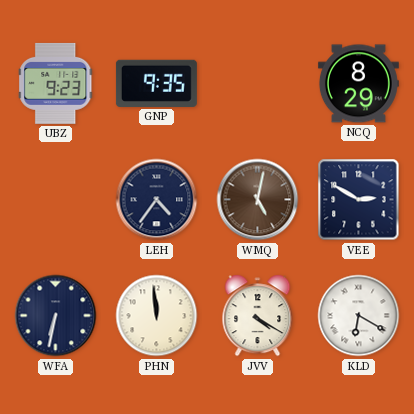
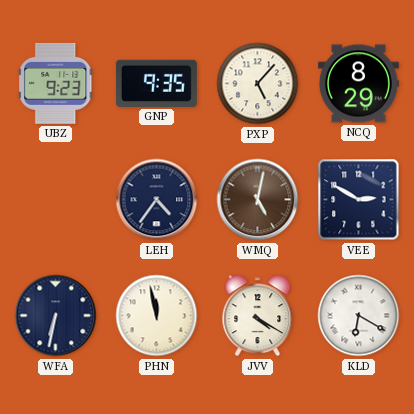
PXP: none -> 5:07
PHN: 11:59 -> 11:58
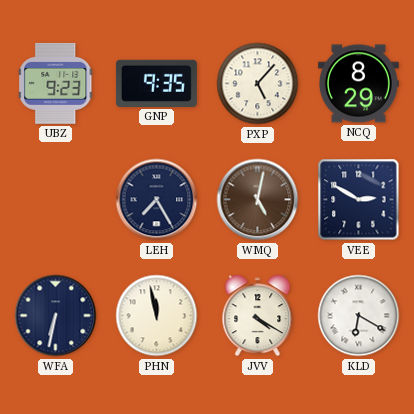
LEH: 4:36 -> 7:25
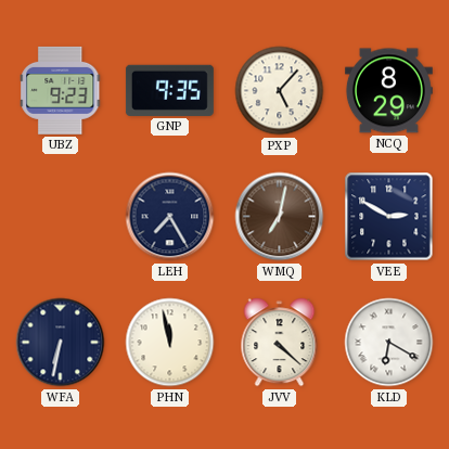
WMQ: 5:02 -> 7:02
JVV: 4:20 -> 4:22
